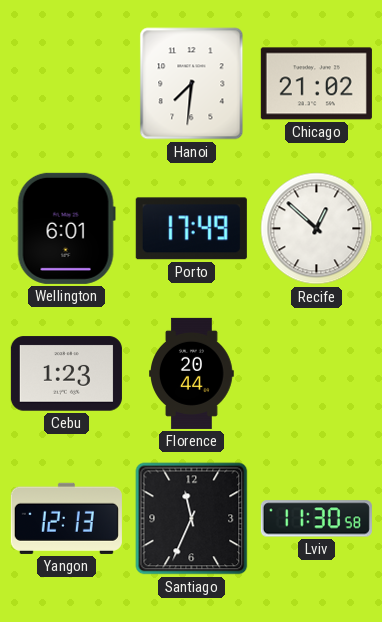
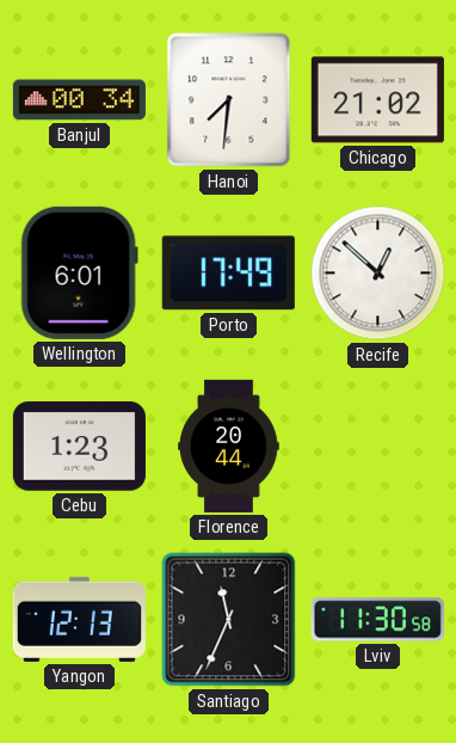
Banjul: none -> 00:34
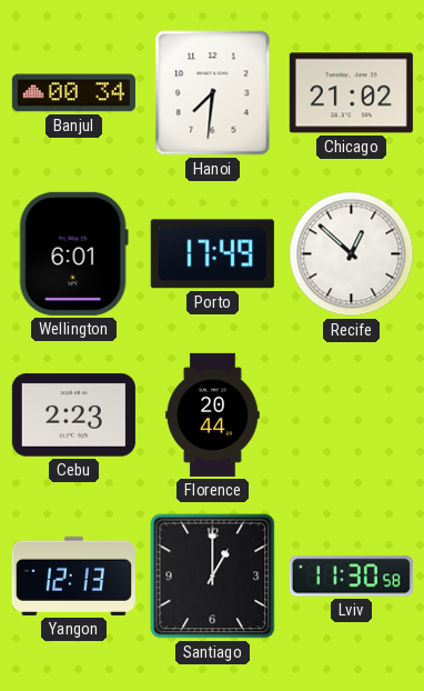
Cebu: 1:23 -> 2:23
Santiago: 11:34 -> 1:00
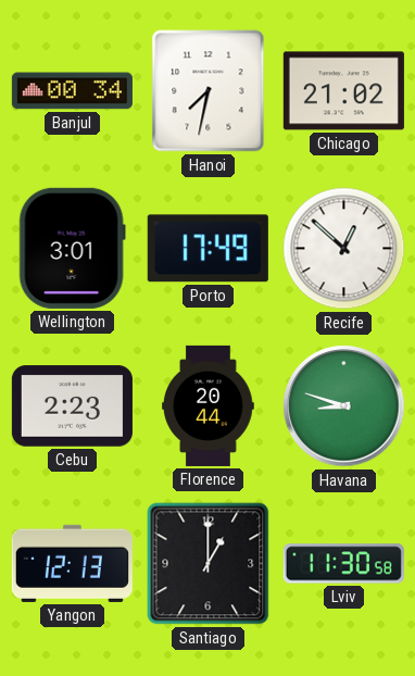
Hanoi: 7:31 -> 7:32
Wellington: 6:01 -> 3:01
Havana: none -> 8:48
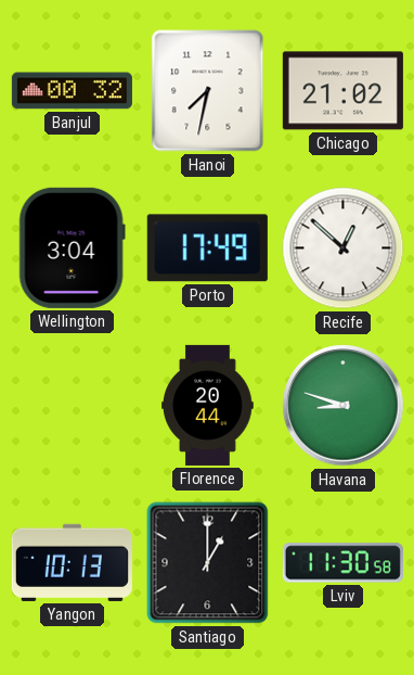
Banjul: 00:34 -> 00:32
Wellington: 3:01 -> 3:04
Cebu: 2:23 -> none
Yangon: 12:13 -> 10:13
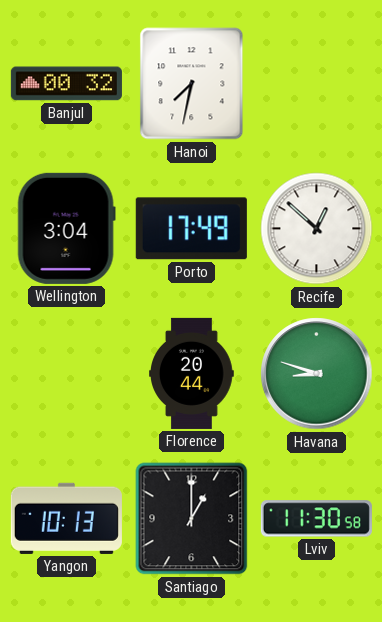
Chicago: 21:02 -> none
